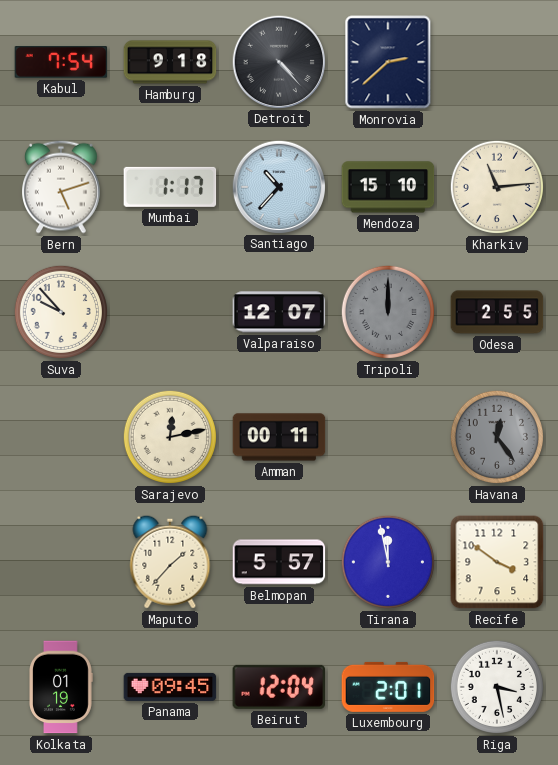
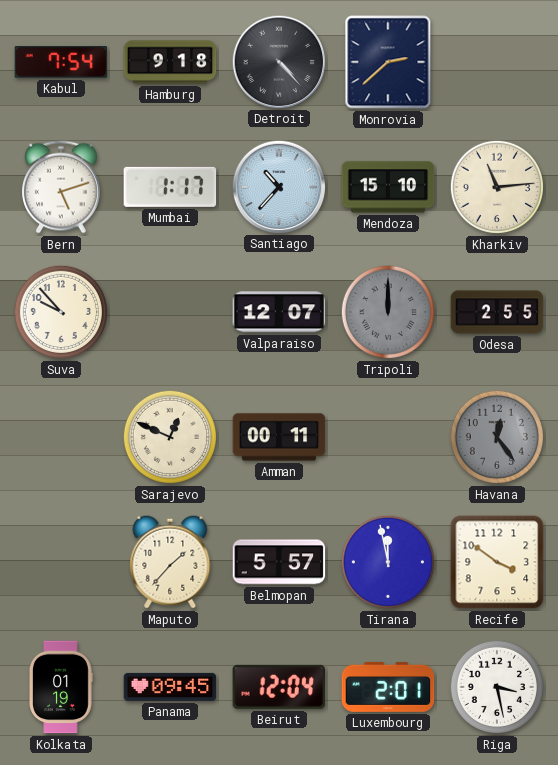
Sarajevo: 12:13 -> 12:49
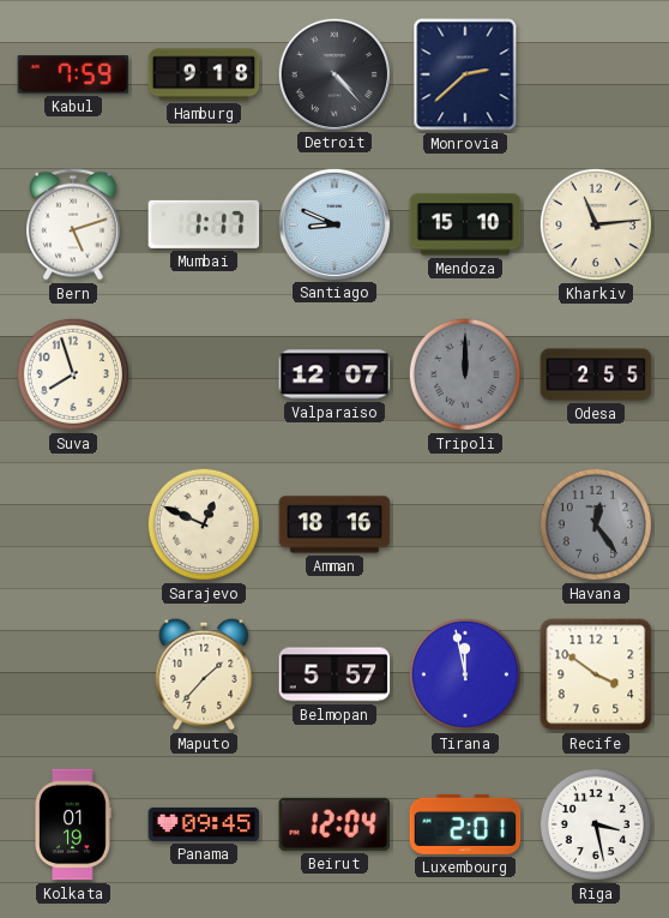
Kabul: 7:54 -> 7:59
Santiago: 10:37 -> 8:49
Suva: 9:53 -> 7:57
Amman: 00:11 -> 18:16
